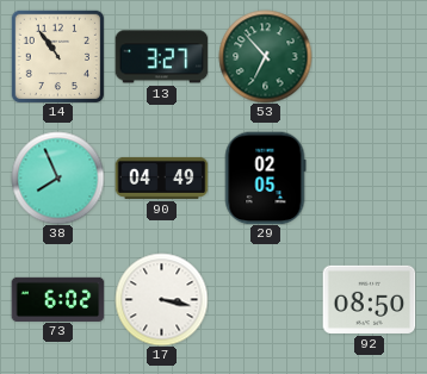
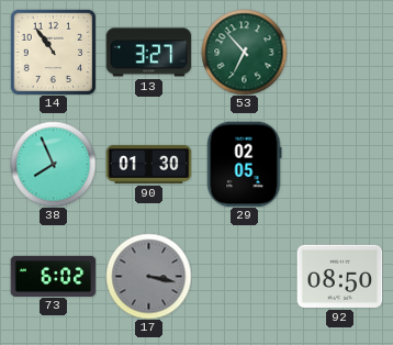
90: 04:49 -> 01:30
17 dial: white -> grey
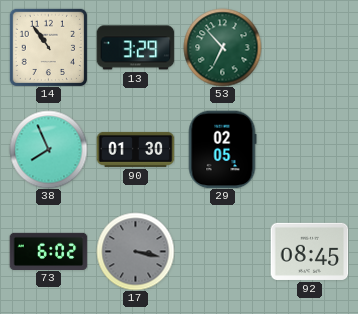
13: 3:27 -> 3:29
92: 08:50 -> 08:45
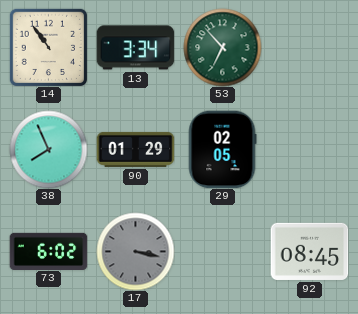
13: 3:29 -> 3:34
90: 01:30 -> 01:29
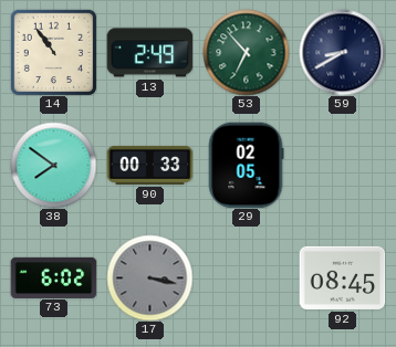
13: 3:34 -> 2:49
59: none -> 8:40
38: 7:56 -> 7:51
90: 01:29 -> 00:33
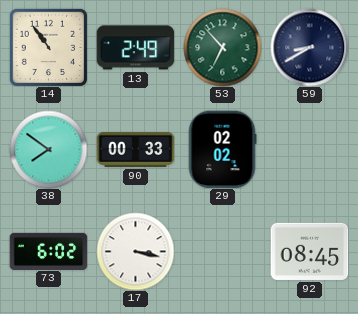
29: 02:05 -> 02:02
17 dial: grey -> white
